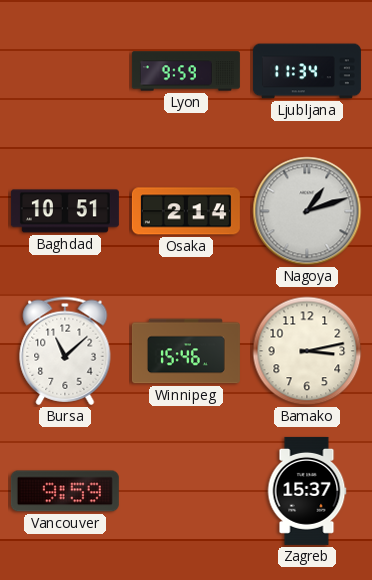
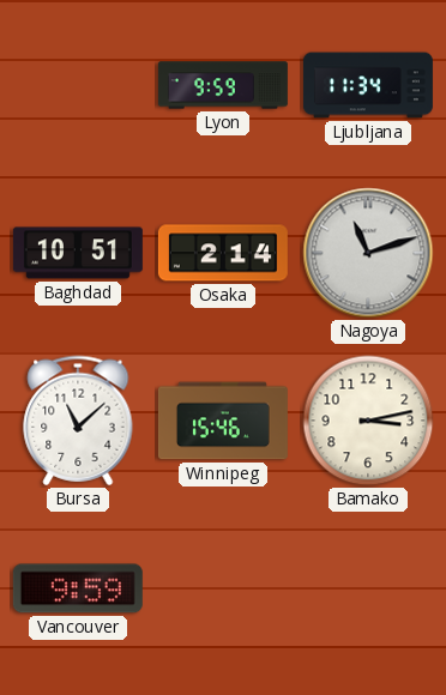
Nagoya: 1:12 -> 11:12
Zagreb: 15:37 -> none
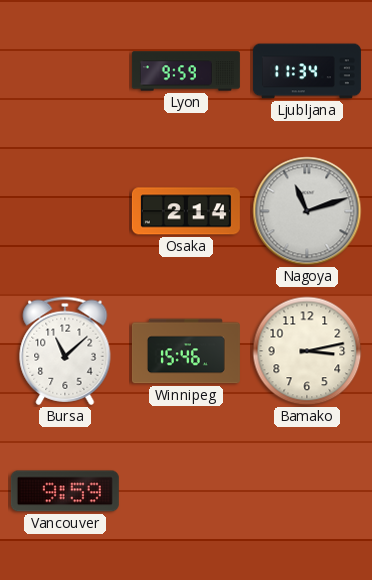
Baghdad: 10:51 -> none
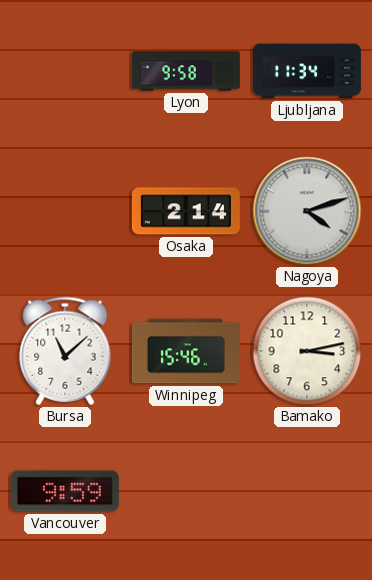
Lyon: 9:59 -> 9:58
Nagoya: 11:12 -> 4:12
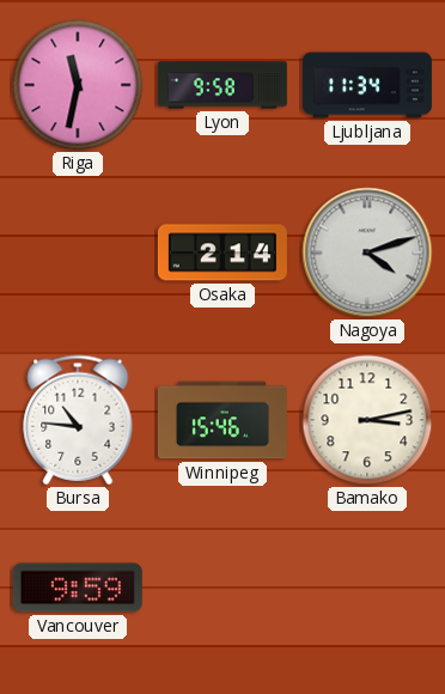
Riga: none -> 11:32
Bursa: 11:08 -> 10:46
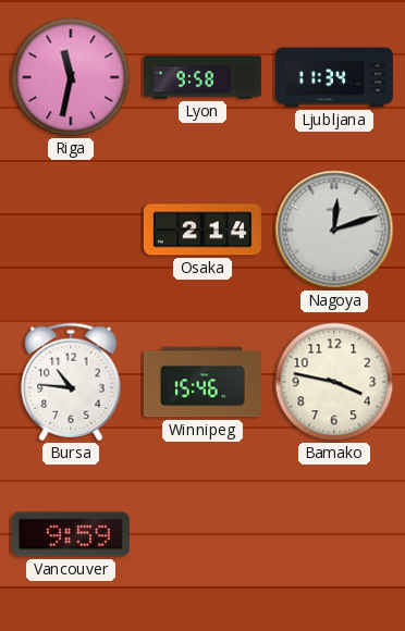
Nagoya: 4:12 -> 12:12
Bamako: 3:13 -> 3:47
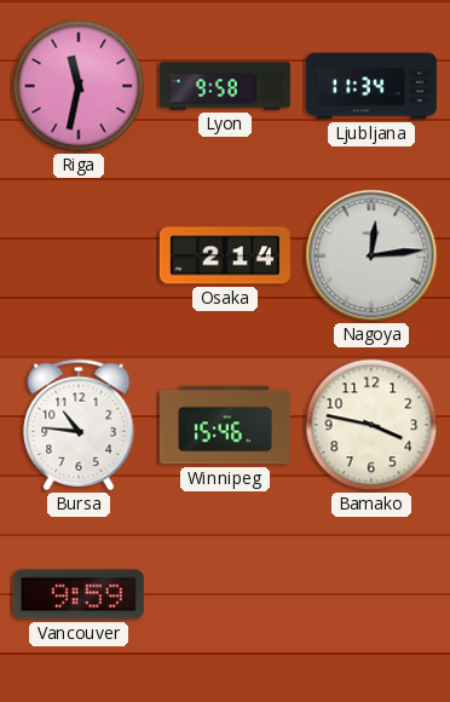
Nagoya: 12:12 -> 12:14
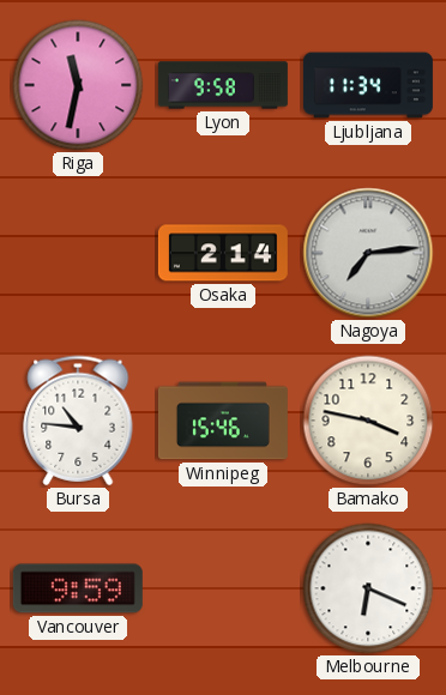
Nagoya: 12:14 -> 7:14
Melbourne: none -> 6:19
